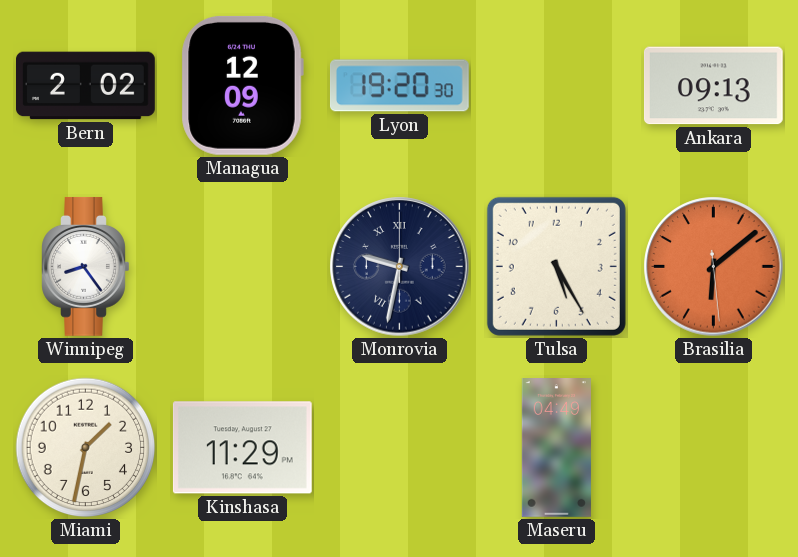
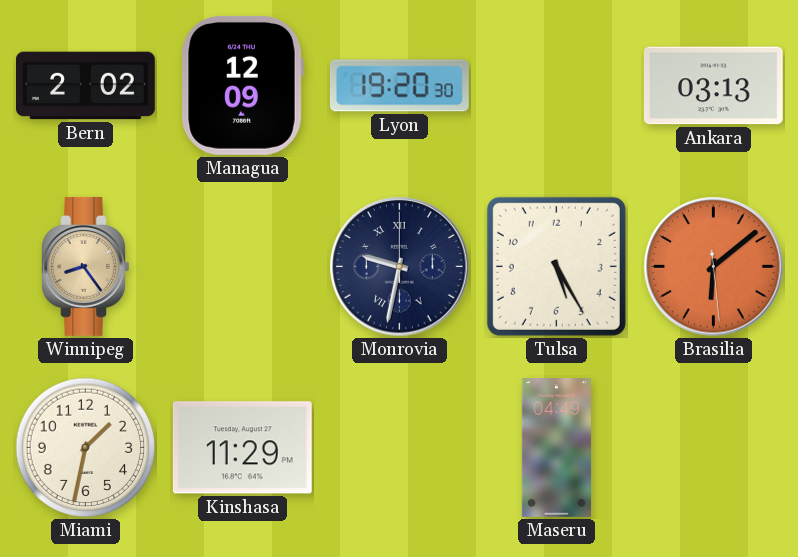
Ankara: 09:13 -> 03:13
Winnipeg dial: white -> champagne
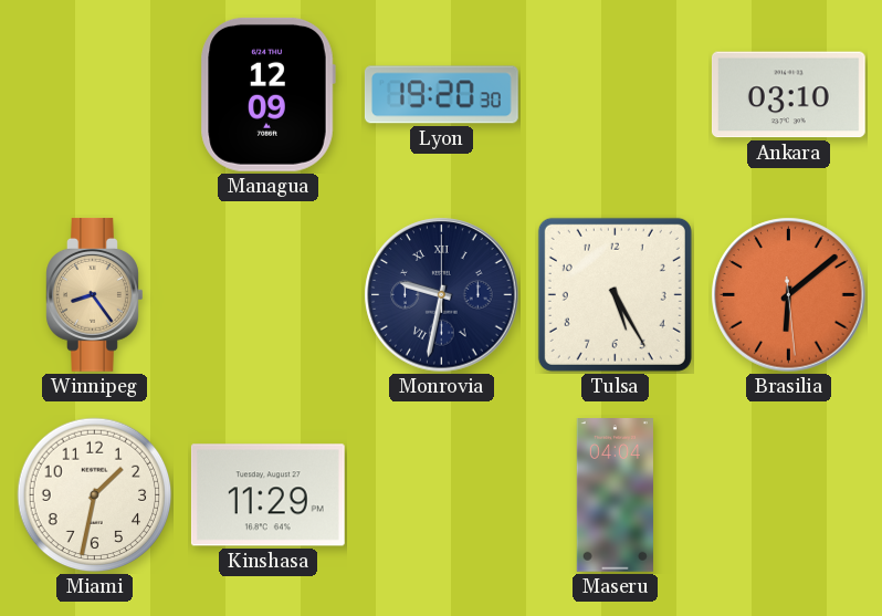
Bern: 2:02 -> none
Ankara: 03:13 -> 03:10
Maseru: 04:49 -> 04:04
